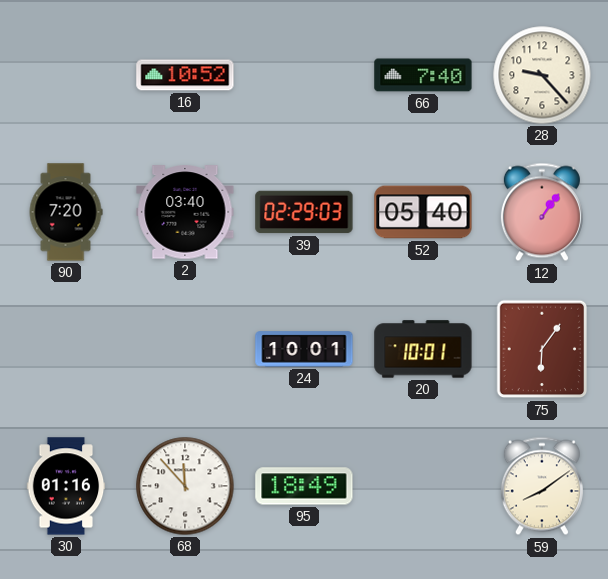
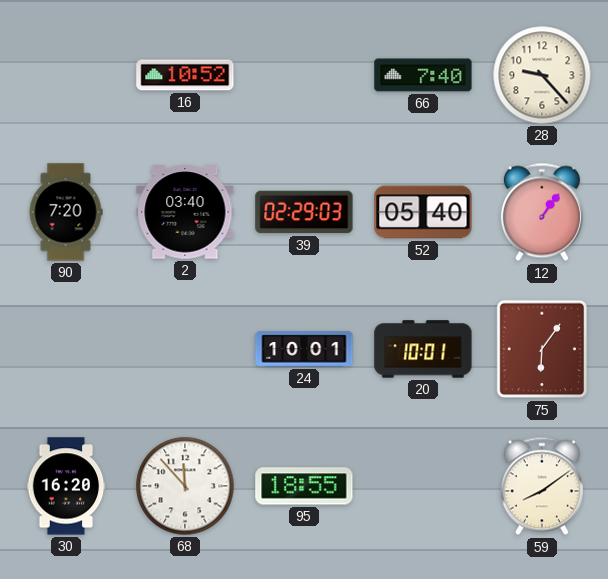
30: 01:16 -> 16:20
95: 18:49 -> 18:55
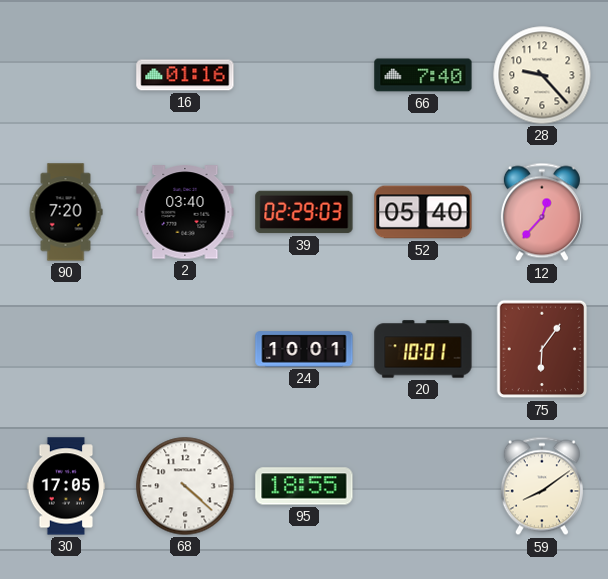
16: 10:52 -> 01:16
12: 1:06 -> 12:37
30: 16:20 -> 17:05
68: 11:53 -> 4:22
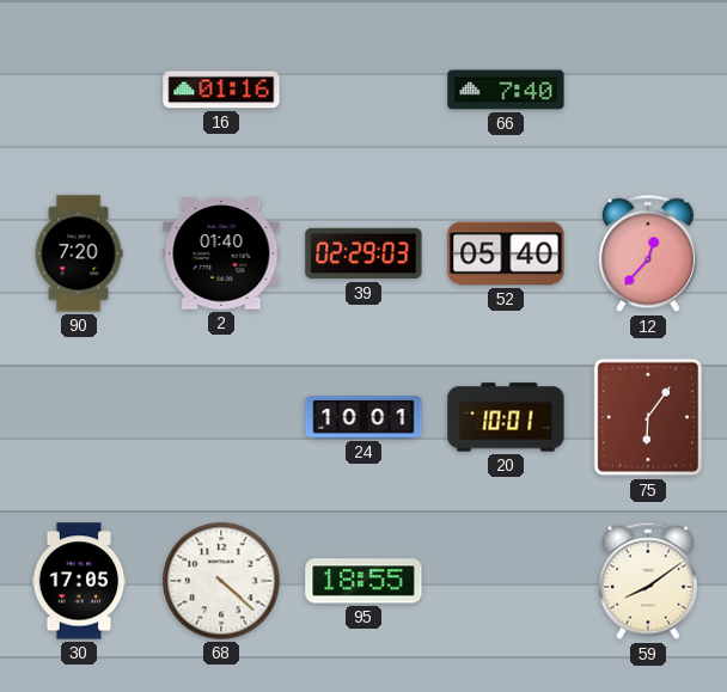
28: 9:23 -> none
2: 03:40 -> 01:40
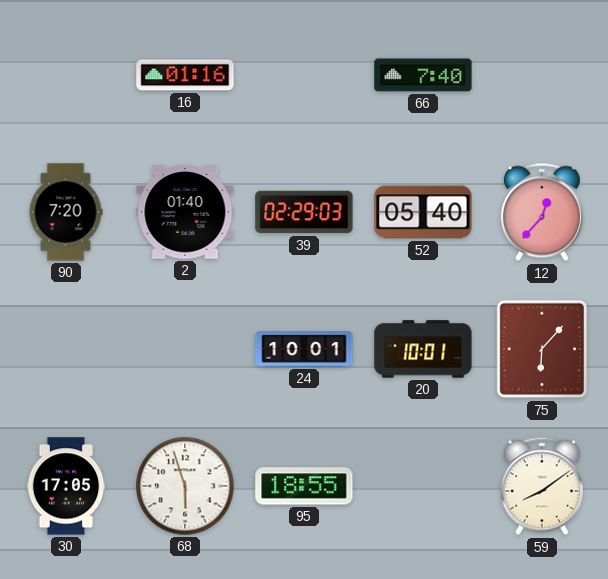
75: 6:06 -> 6:07
68: 4:22 -> 5:57
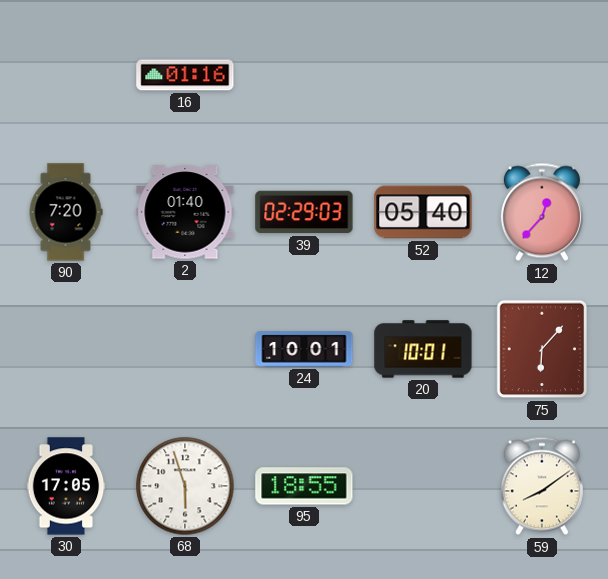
66: 7:40 -> none
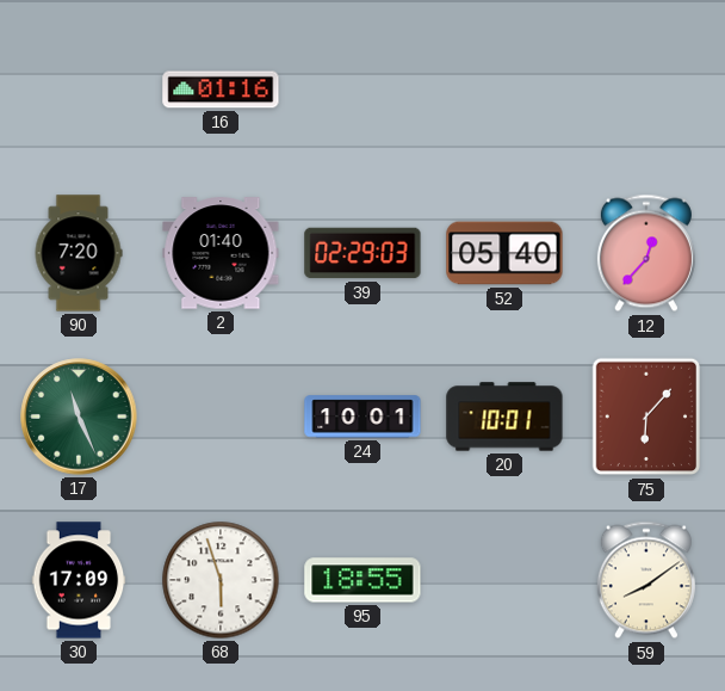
17: none -> 11:26
30: 17:05 -> 17:09
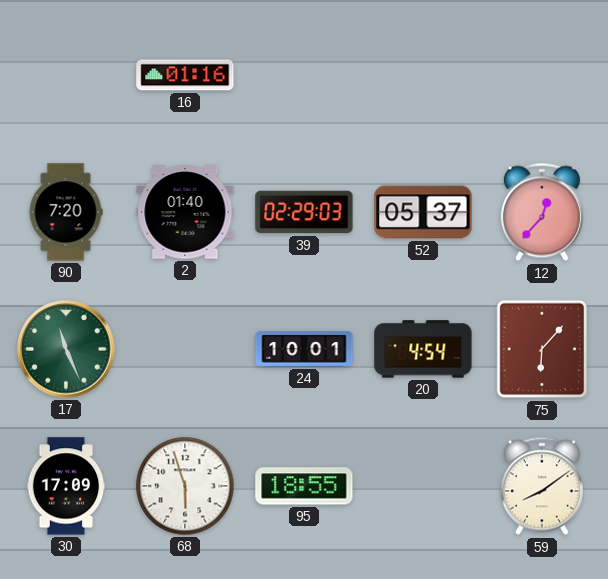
52: 05:40 -> 05:37
20: 10:01 -> 4:54
